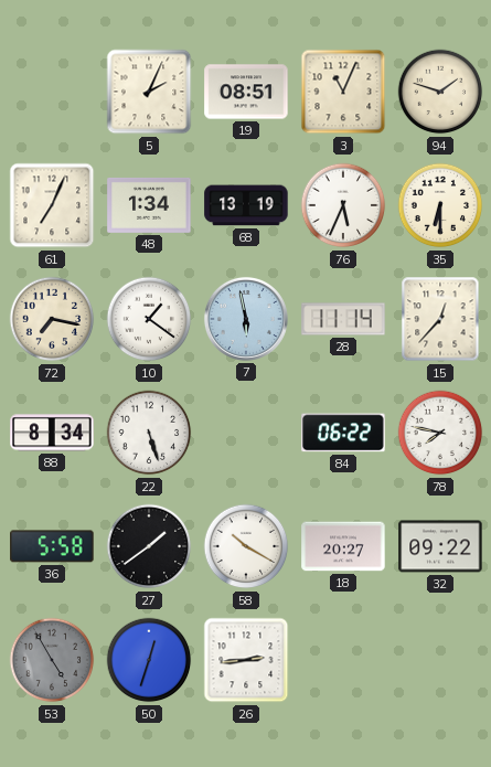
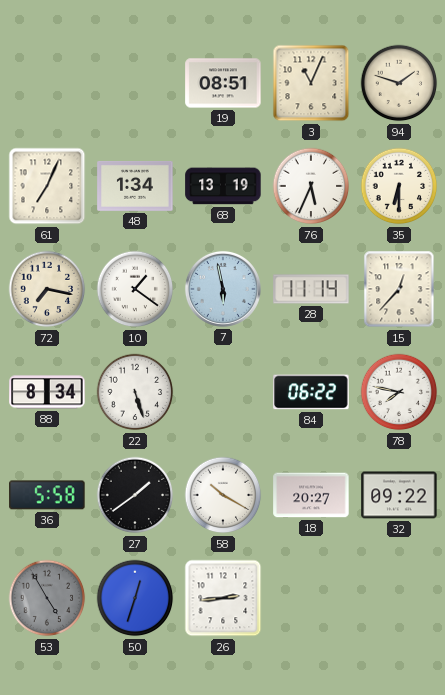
5: 2:04 -> none
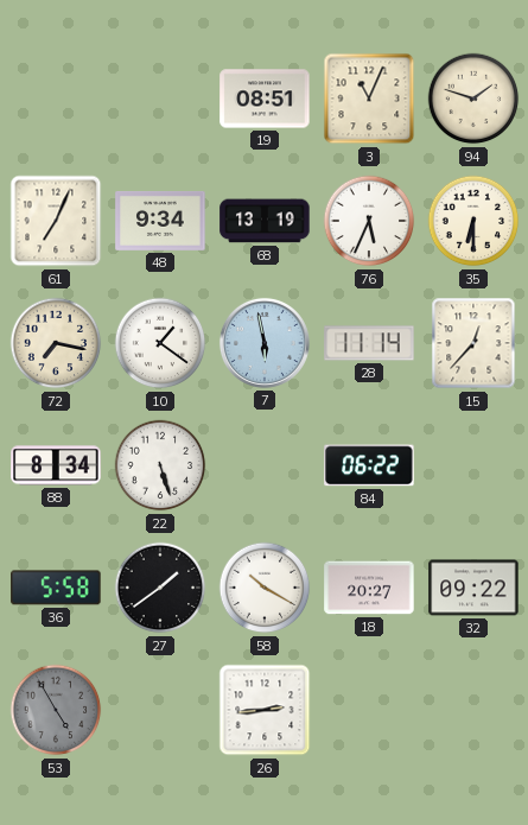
48: 1:34 -> 9:34
78: 7:47 -> none
50: 12:33 -> none
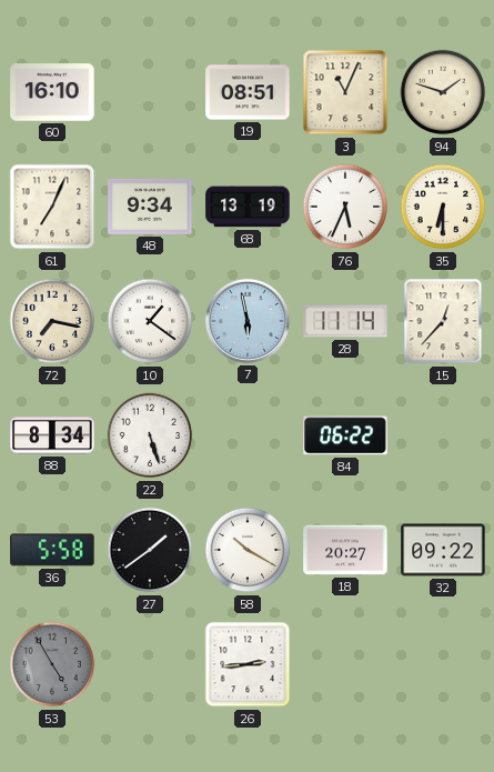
60: none -> 16:10
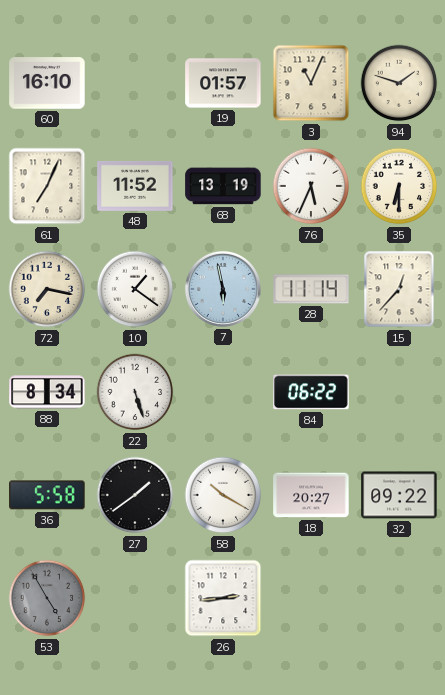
19: 08:51 -> 01:57
48: 9:34 -> 11:52
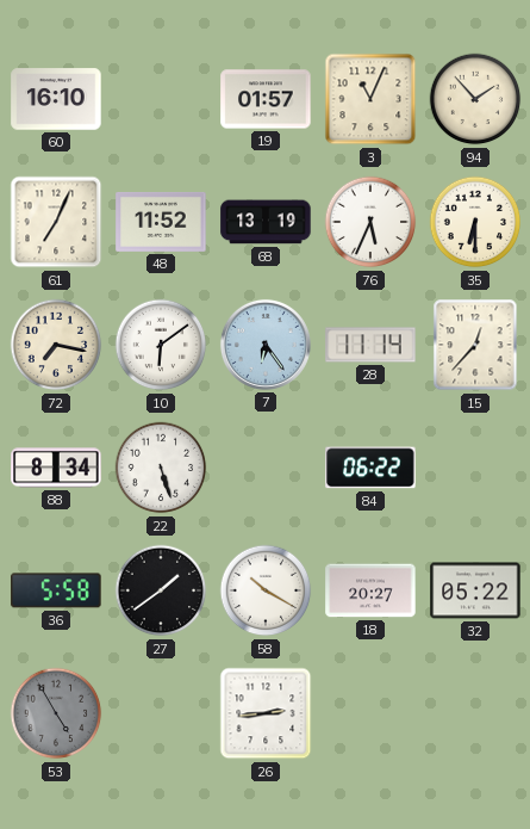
94: 1:48 -> 1:53
10: 1:21 -> 6:09
7: 5:58 -> 6:24
32: 09:22 -> 05:22
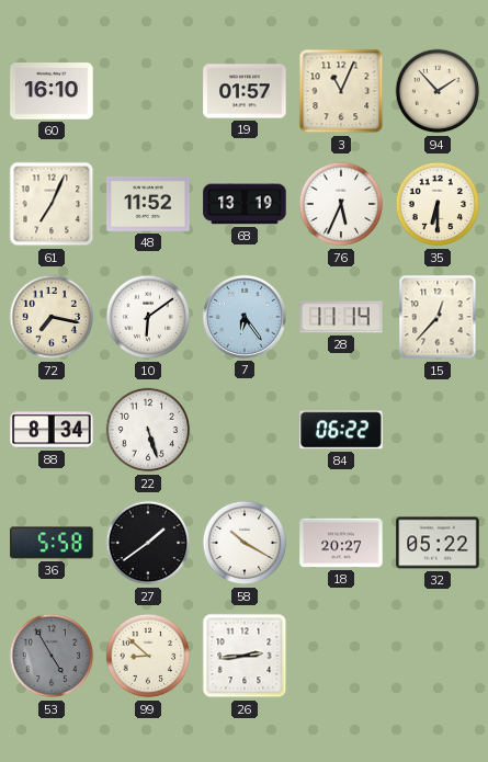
99: none -> 8:52
